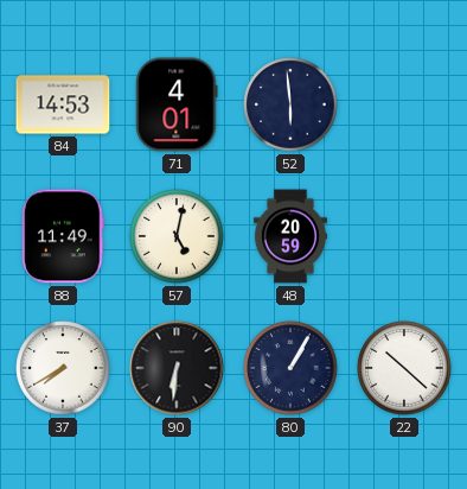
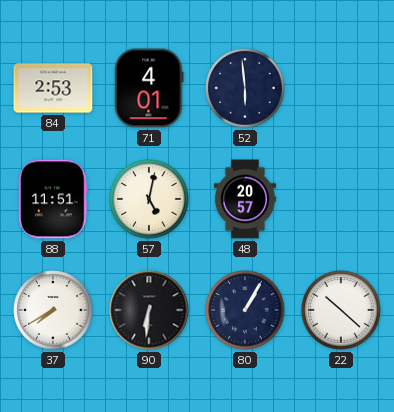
84: 14:53 -> 2:53
88: 11:49 -> 11:51
48: 20:59 -> 20:57
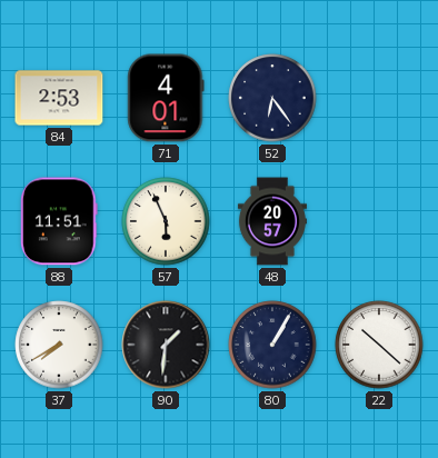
52: 5:59 -> 6:24
57: 5:02 -> 5:56
90: 6:31 -> 1:31
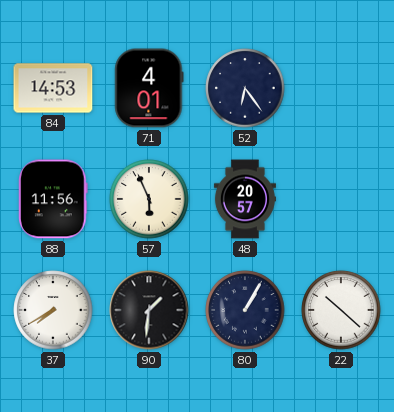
84: 2:53 -> 14:53
88: 11:51 -> 11:56
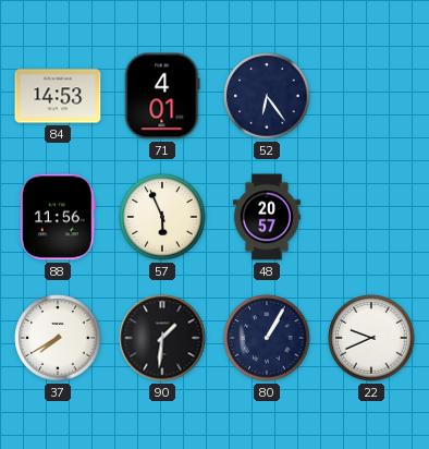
22: 10:22 -> 9:41
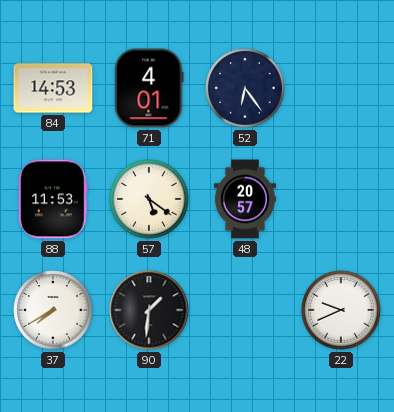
88: 11:56 -> 11:53
57: 5:56 -> 5:21
80: 1:05 -> none
